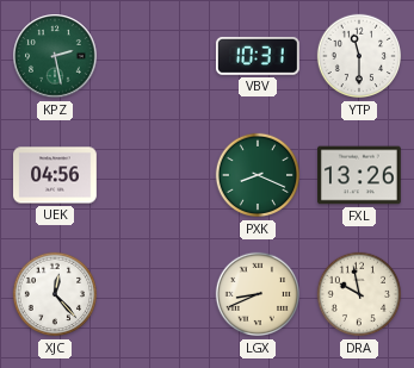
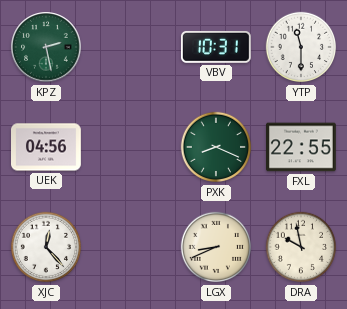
FXL: 13:26 -> 22:55
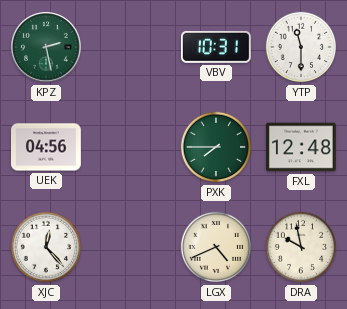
PXK: 8:19 -> 7:45
FXL: 22:55 -> 12:48
LGX: 8:41 -> 4:41
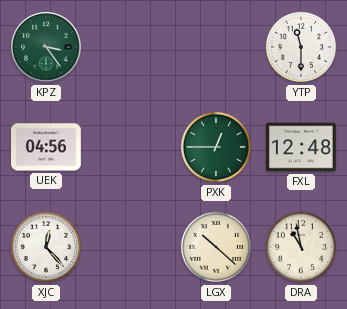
KPZ: 2:28 -> 3:24
VBV: 10:31 -> none
PXK: 7:45 -> 12:45
LGX: 4:41 -> 10:22
DRA: 9:58 -> 10:58
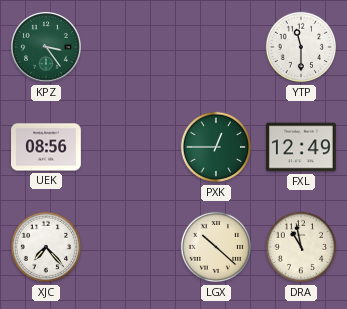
UEK: 04:56 -> 08:56
FXL: 12:48 -> 12:49
XJC: 12:23 -> 7:23
